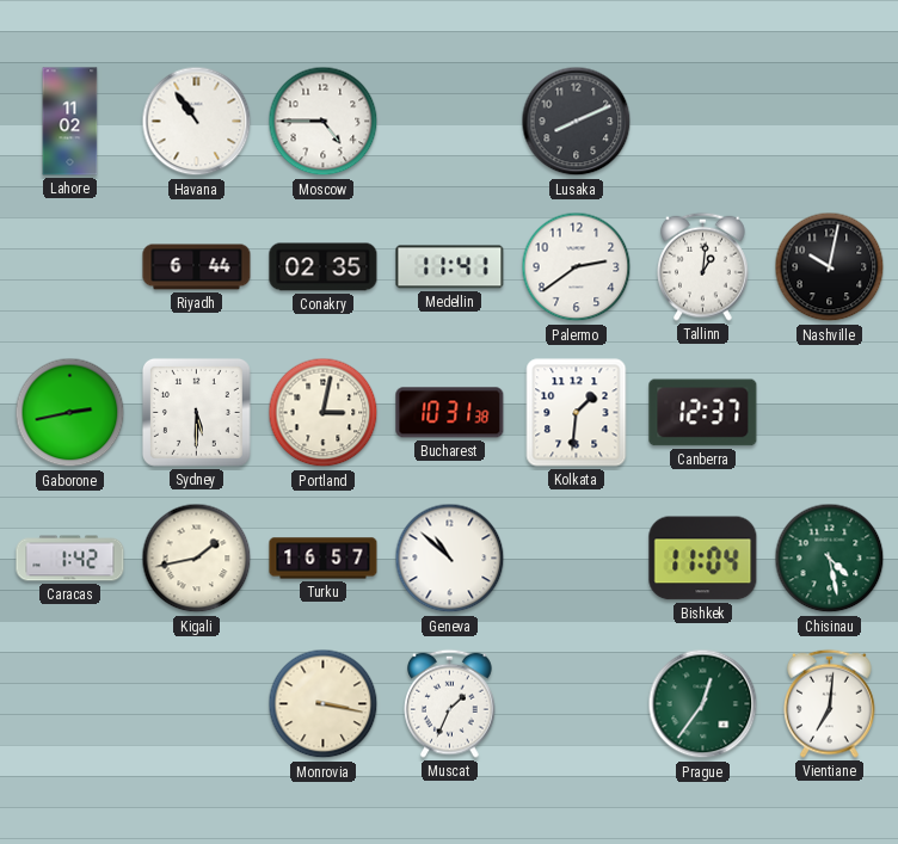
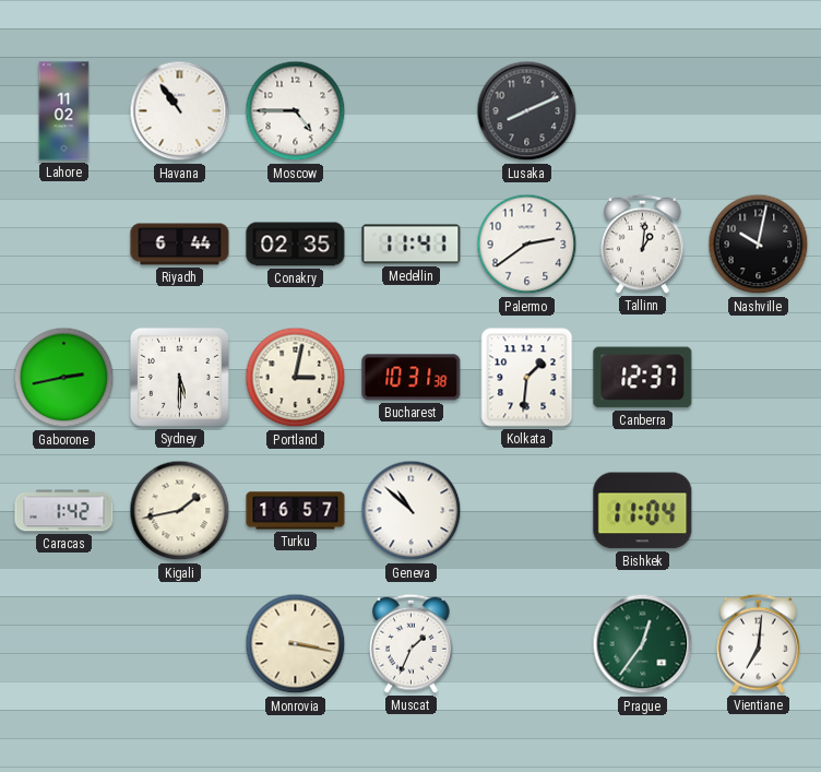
Chisinau: 4:28 -> none
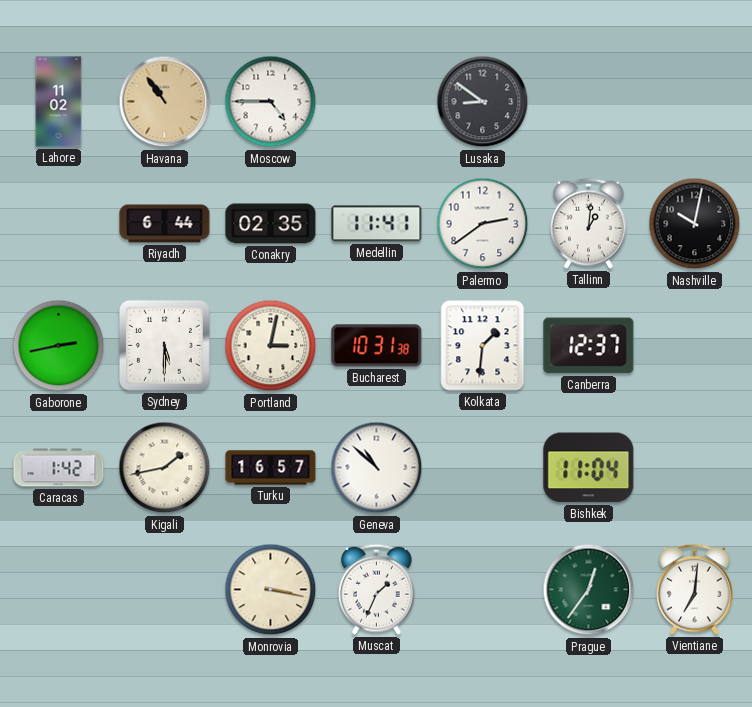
Havana dial: white -> champagne
Lusaka: 8:11 -> 8:51
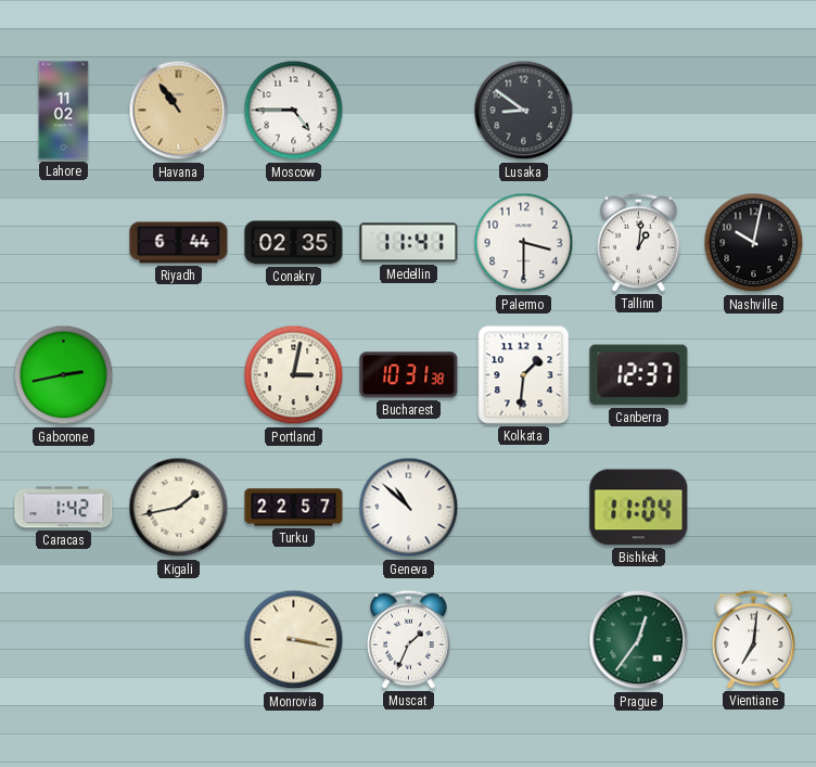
Palermo: 2:39 -> 3:30
Sydney: 5:30 -> none
Turku: 16:57 -> 22:57
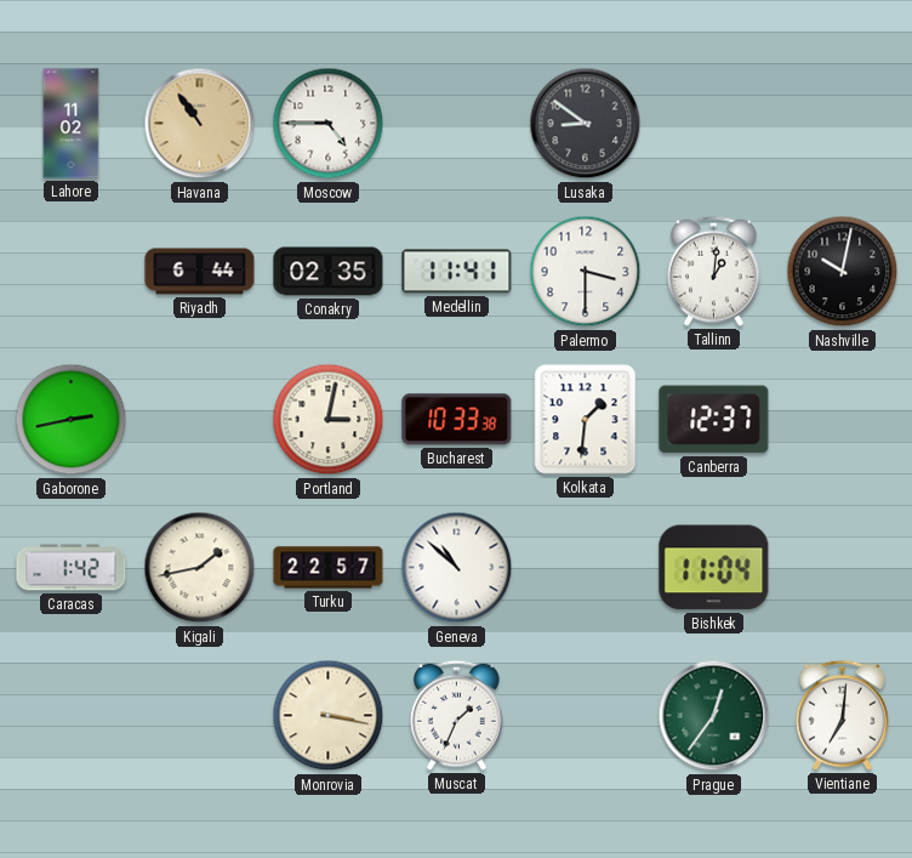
Bucharest: 10:31 -> 10:33
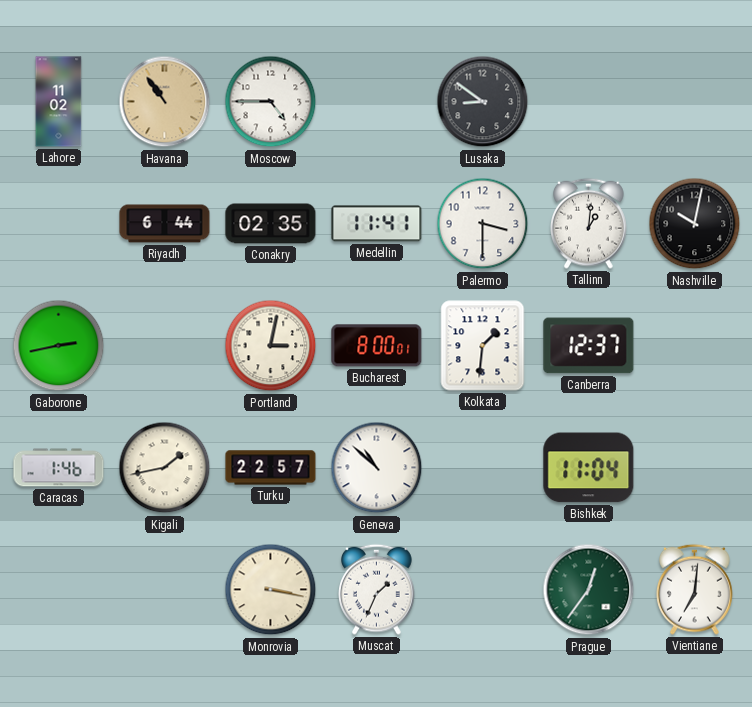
Bucharest: 10:33 -> 8:00
Caracas: 1:42 -> 1:46
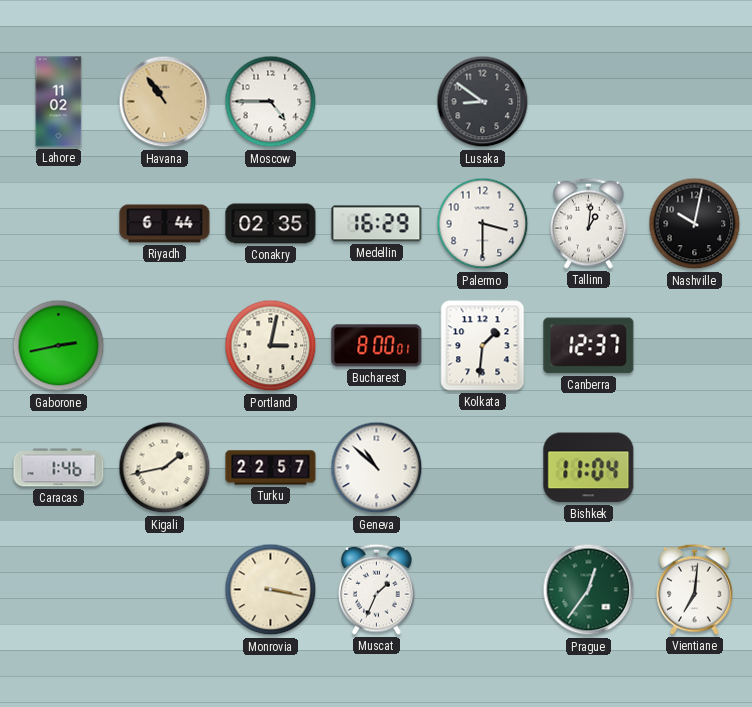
Medellin: 11:41 -> 16:29
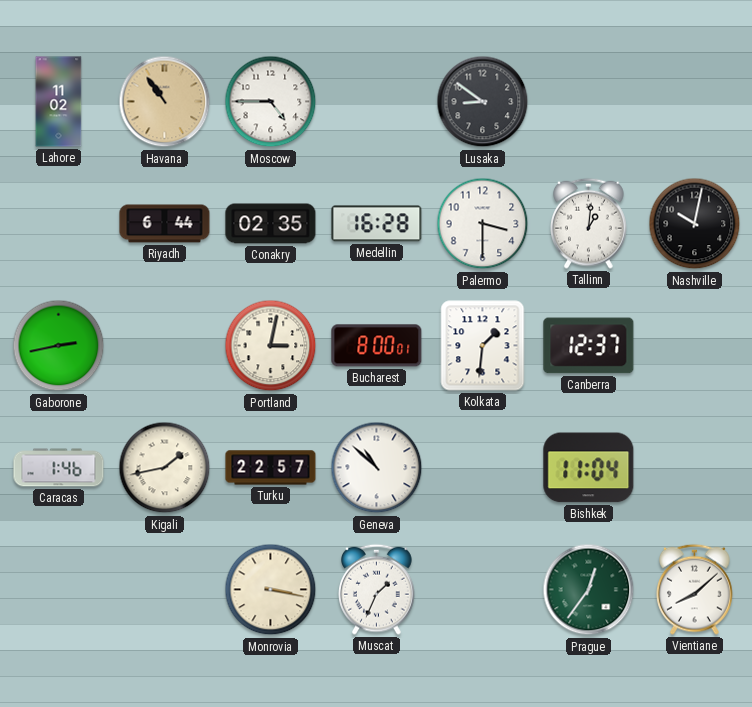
Medellin: 16:29 -> 16:28
Vientiane: 7:01 -> 8:08
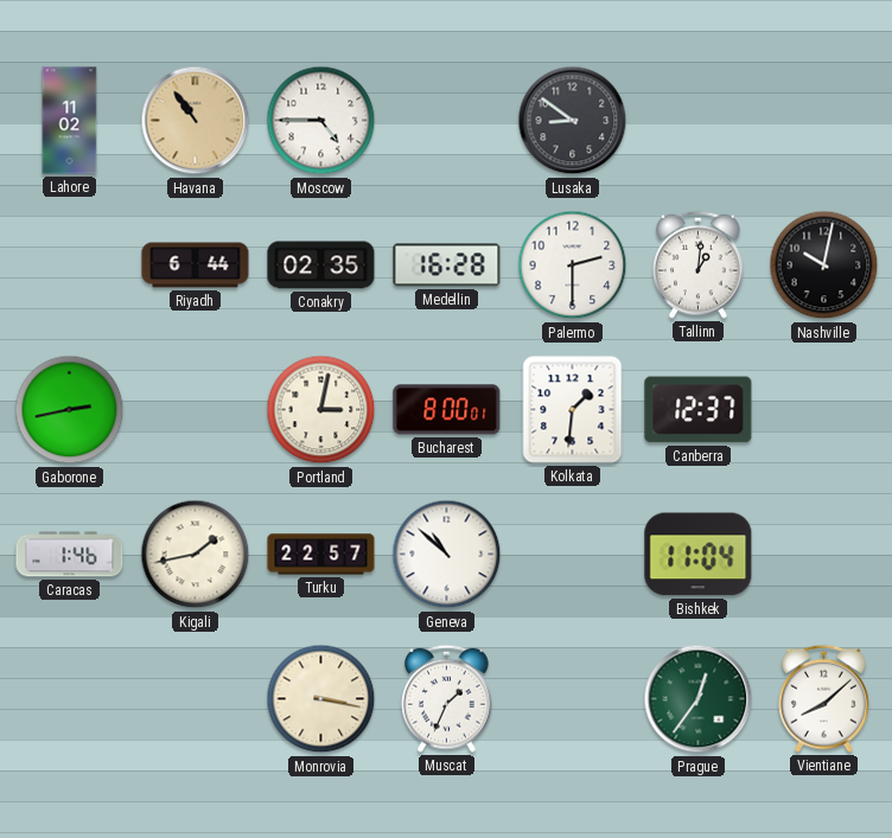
Palermo: 3:30 -> 2:30
